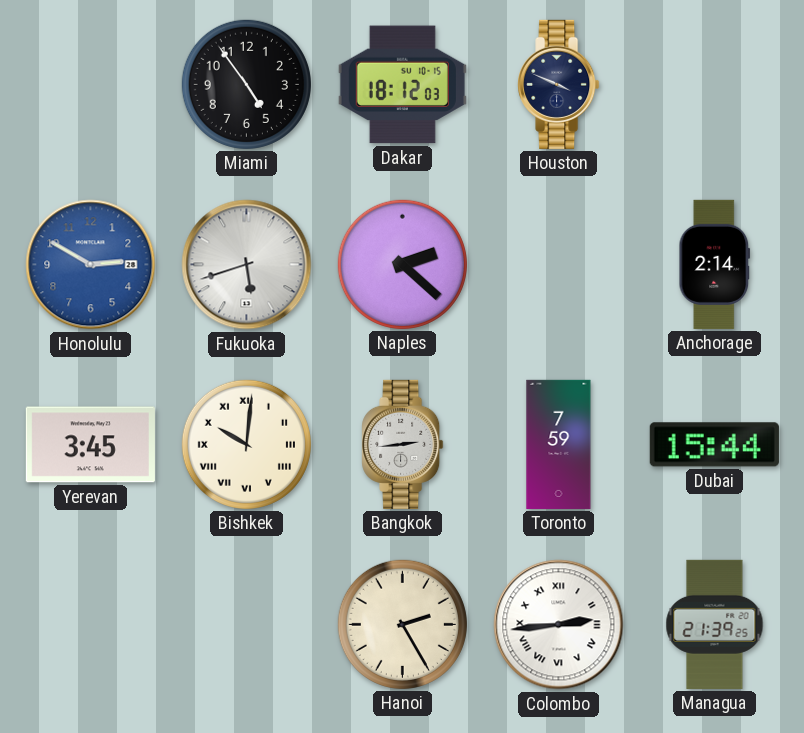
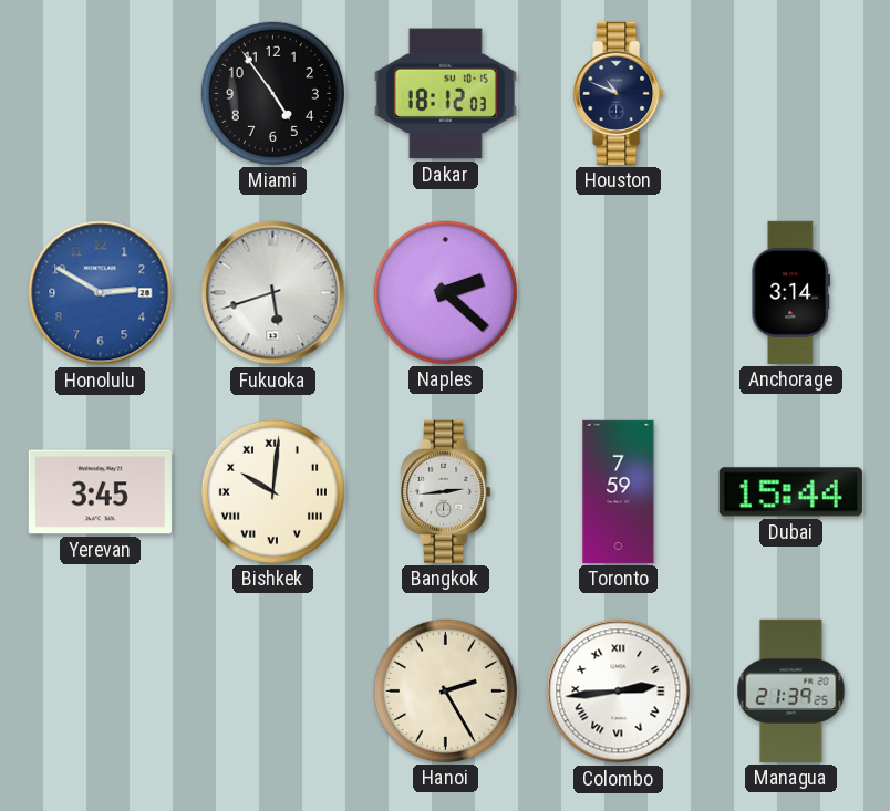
Houston: 3:49 -> 10:49
Anchorage: 2:14 -> 3:14
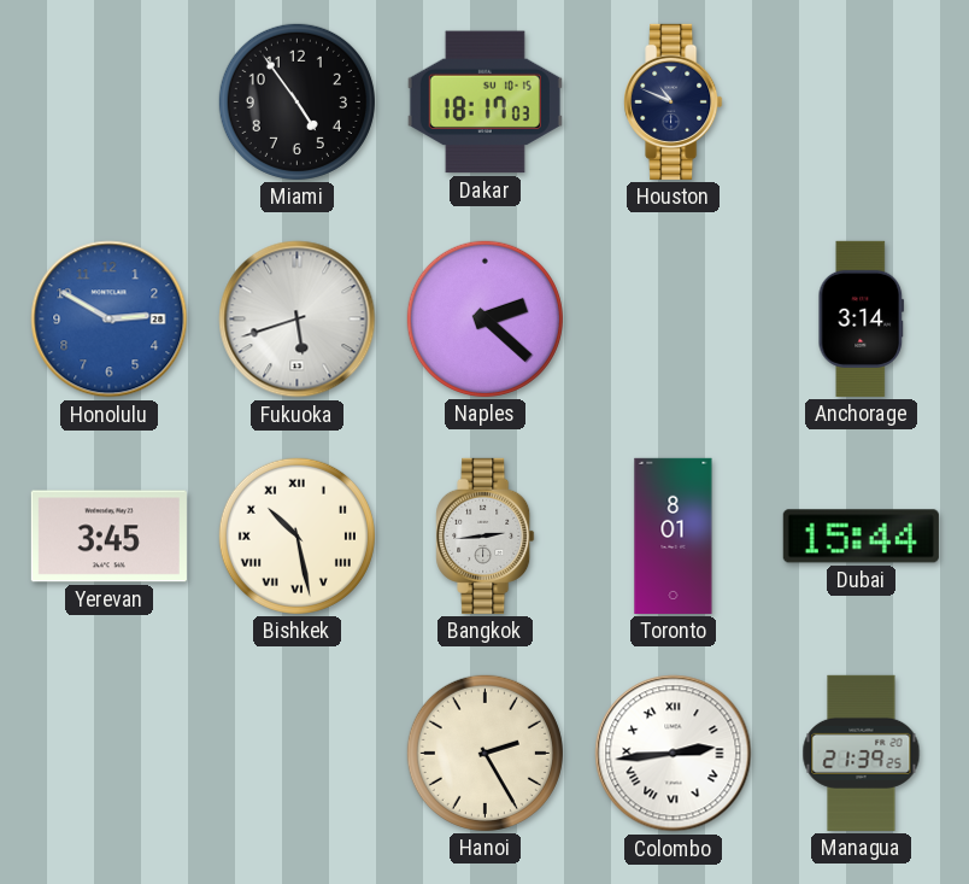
Dakar: 18:12 -> 18:17
Bishkek: 10:01 -> 10:28
Toronto: 7:59 -> 8:01
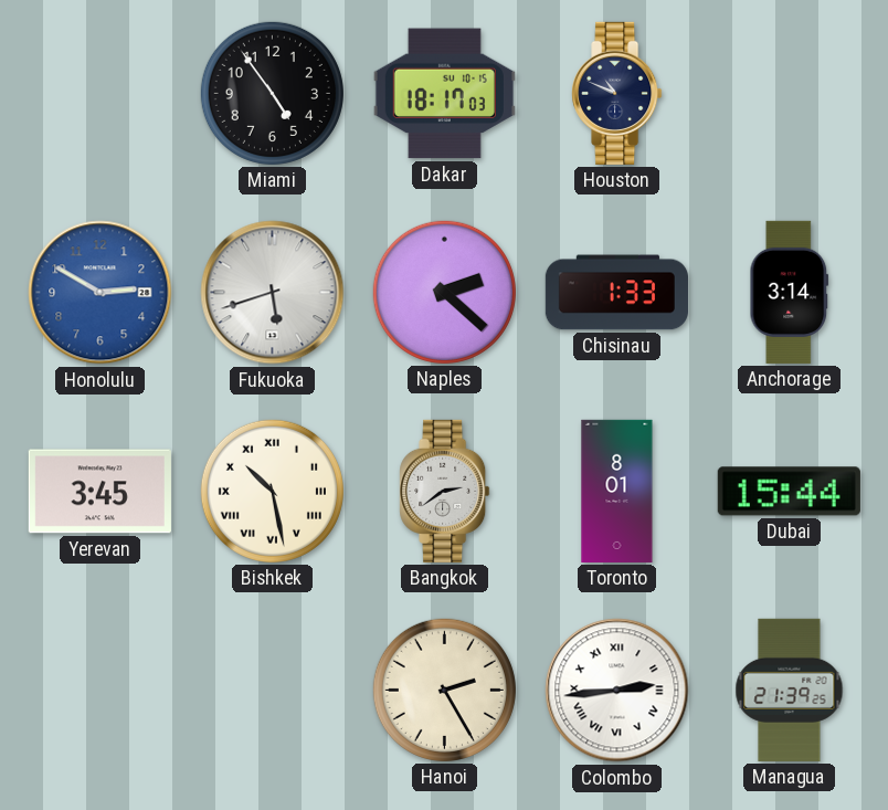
Chisinau: none -> 1:33
Bangkok: 2:44 -> 2:39
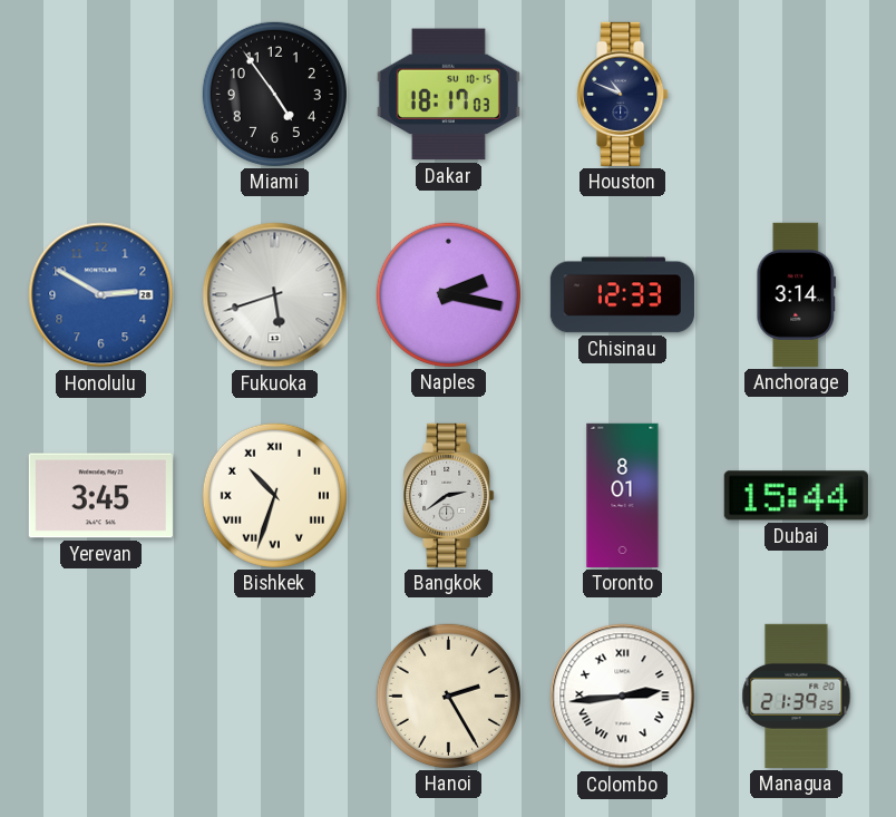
Naples: 2:22 -> 2:17
Chisinau: 1:33 -> 12:33
Bishkek: 10:28 -> 10:33
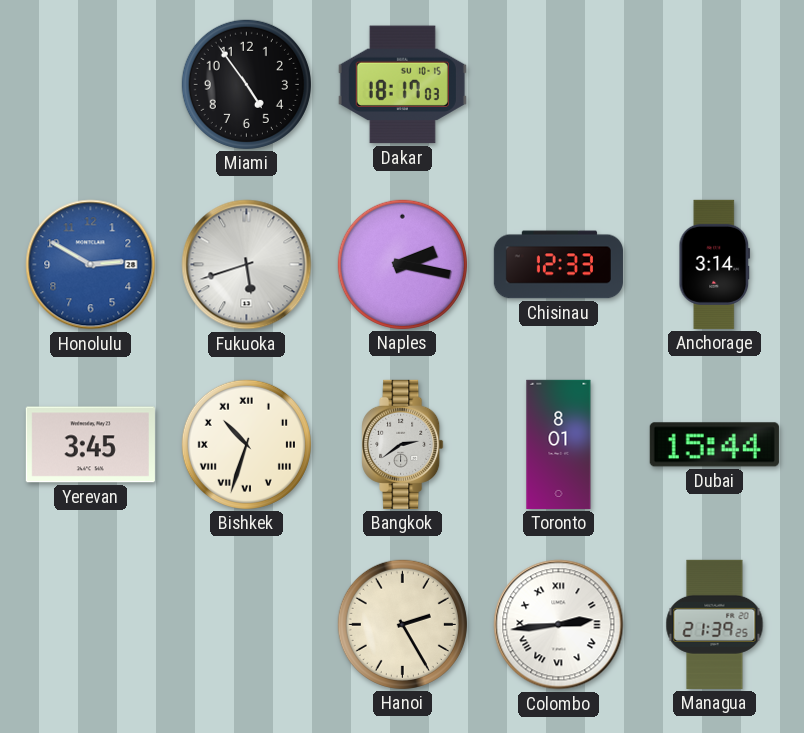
Houston: 10:49 -> none
